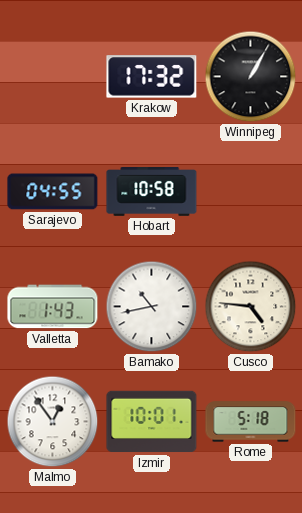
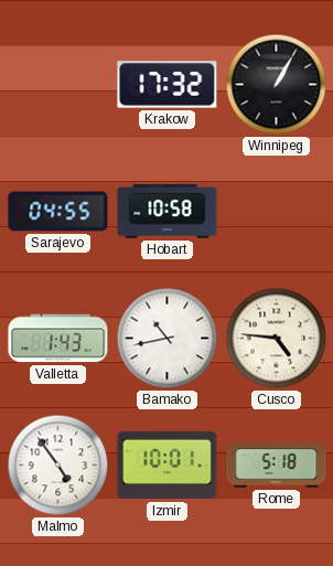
Malmo: 12:54 -> 4:54
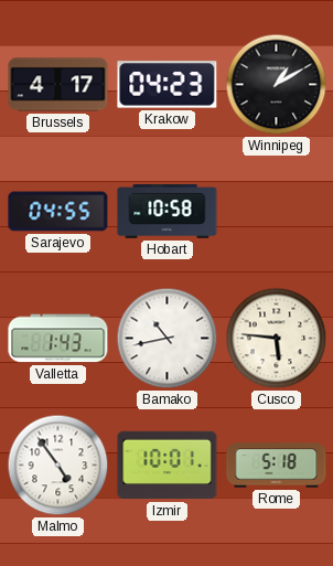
Brussels: none -> 4:17
Krakow: 17:32 -> 04:23
Winnipeg: 1:05 -> 1:10
Cusco: 4:46 -> 5:46
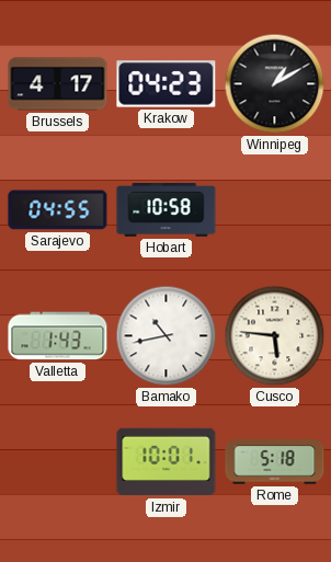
Malmo: 4:54 -> none
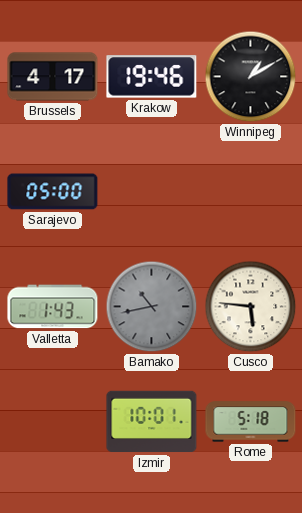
Krakow: 04:23 -> 19:46
Sarajevo: 04:55 -> 05:00
Hobart: 10:58 -> none
Bamako dial: white -> grey
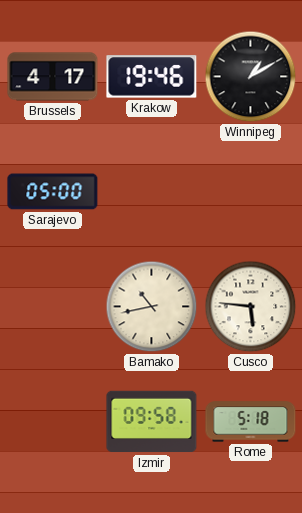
Valletta: 1:43 -> none
Bamako dial: grey -> cream
Izmir: 10:01 -> 09:58
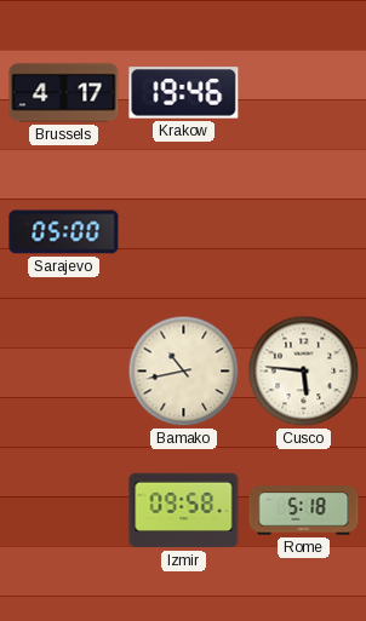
Winnipeg: 1:10 -> none
